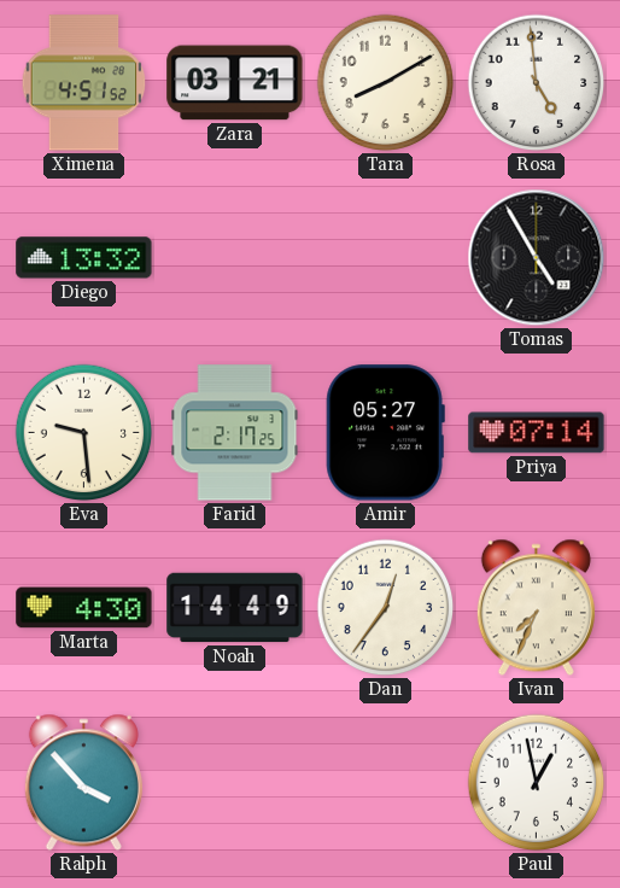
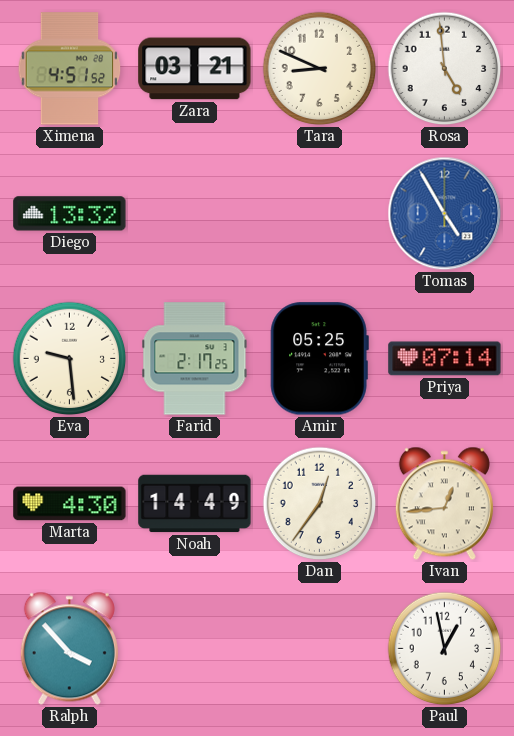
Tara: 8:10 -> 8:49
Tomas dial: black -> blue
Amir: 05:27 -> 05:25
Ivan: 7:34 -> 12:44
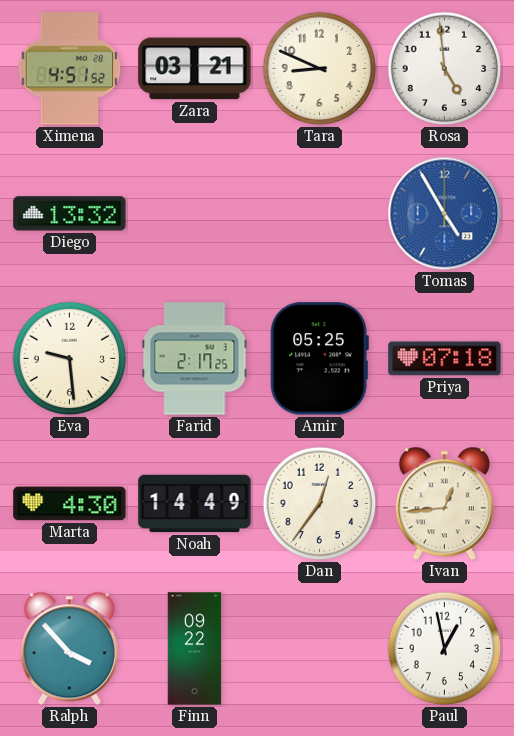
Priya: 07:14 -> 07:18
Finn: none -> 09:22
